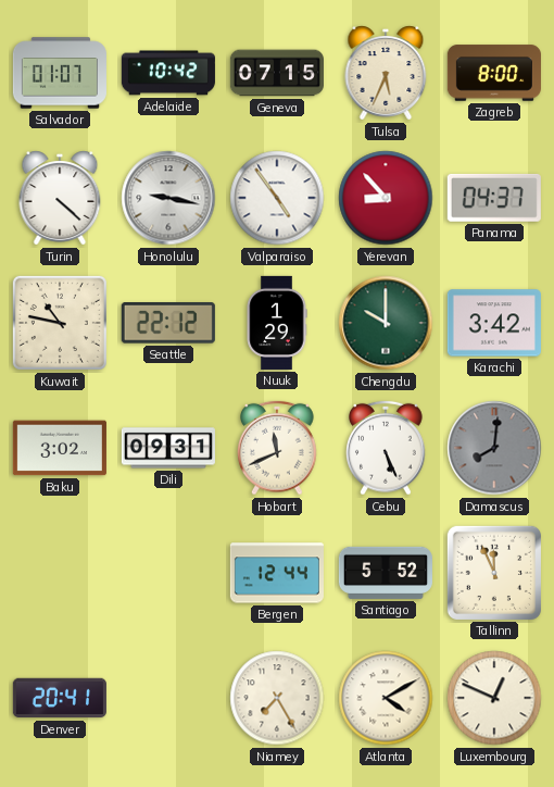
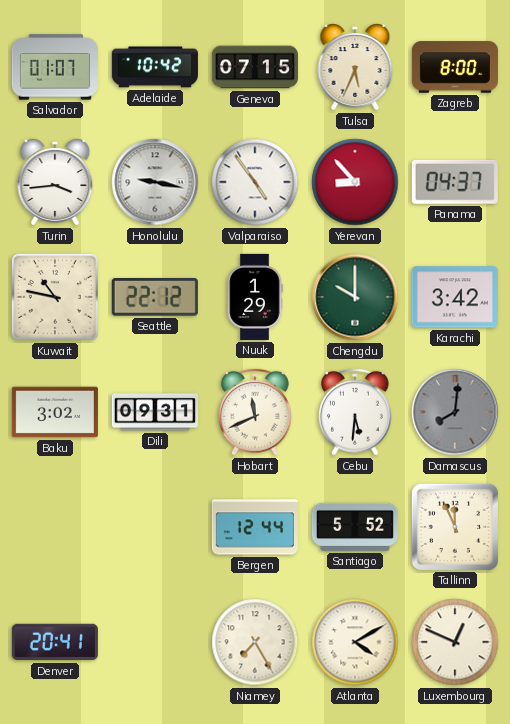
Turin: 4:22 -> 3:44
Cebu: 5:26 -> 5:31
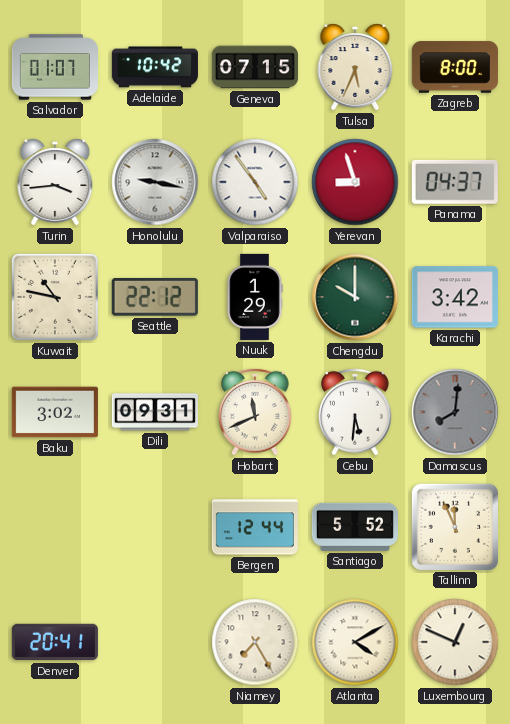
Yerevan: 8:53 -> 8:57
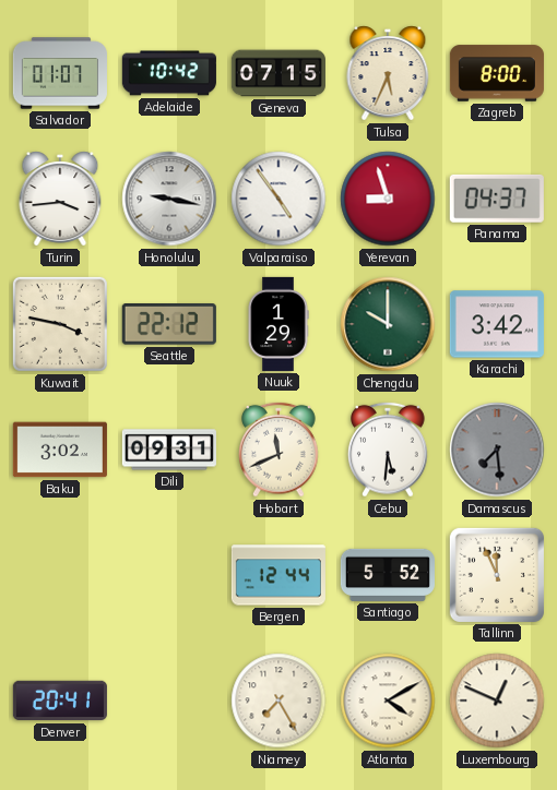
Kuwait: 10:47 -> 3:47
Damascus: 8:01 -> 7:29
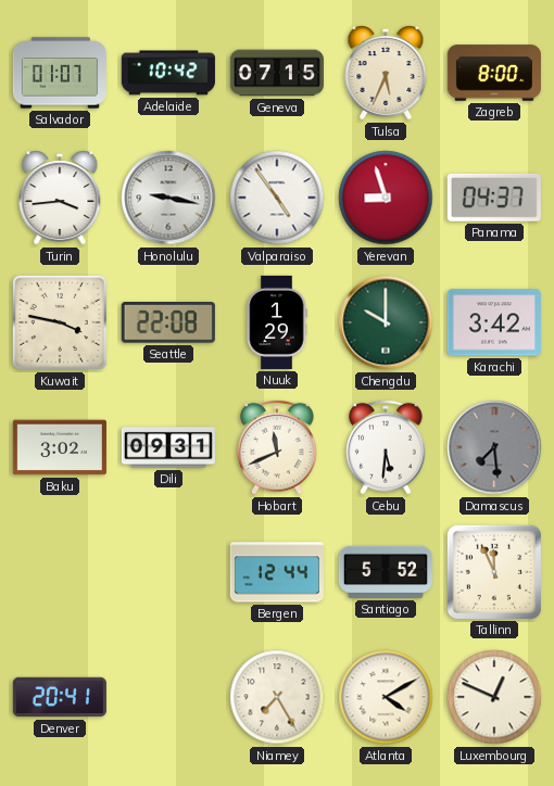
Seattle: 22:12 -> 22:08
